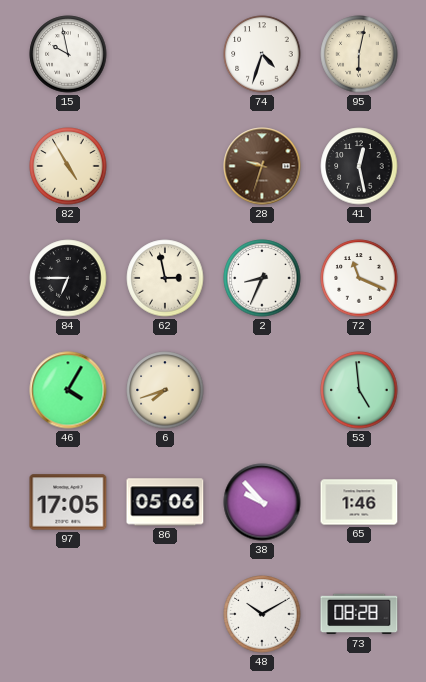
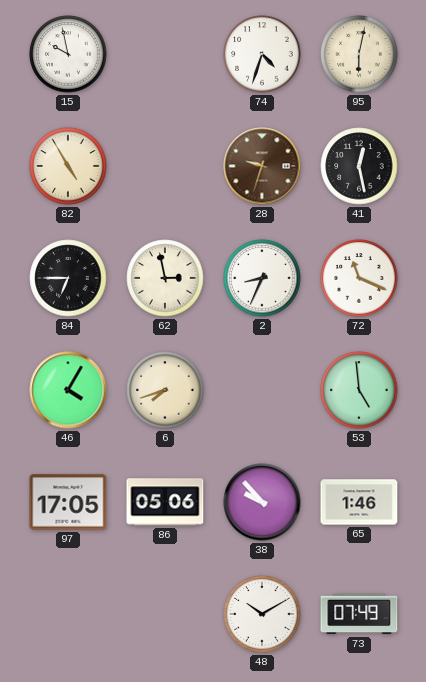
73: 08:28 -> 07:49
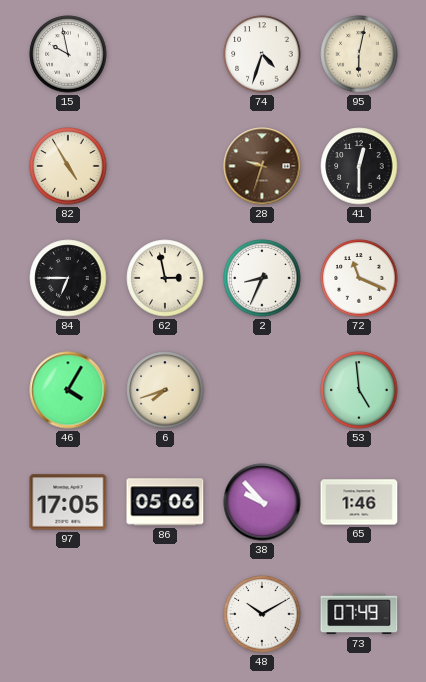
41: 12:28 -> 12:30
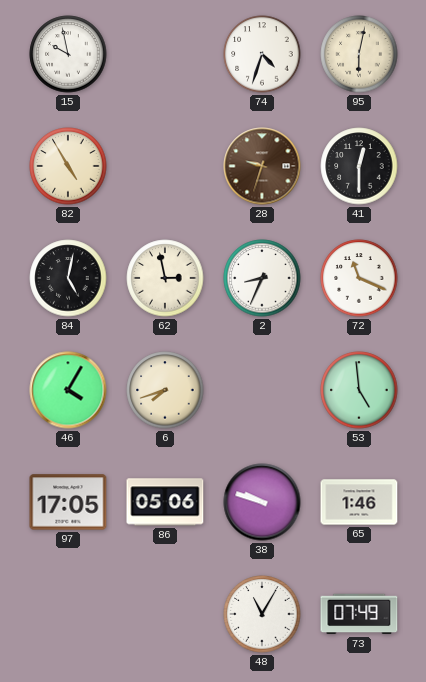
84: 6:45 -> 5:02
38: 9:53 -> 9:48
48: 10:10 -> 11:05
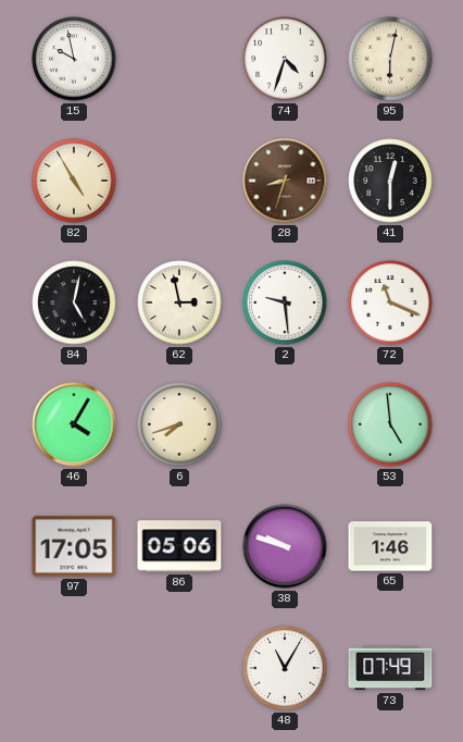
28: 9:33 -> 8:33
2: 8:34 -> 9:29
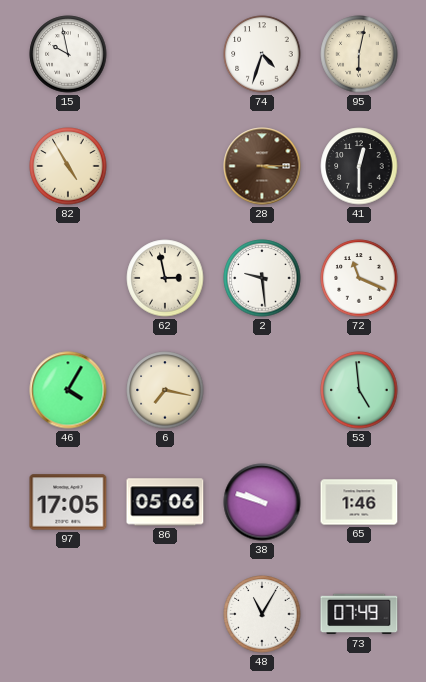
28: 8:33 -> 3:15
84: 5:02 -> none
6: 7:42 -> 7:17
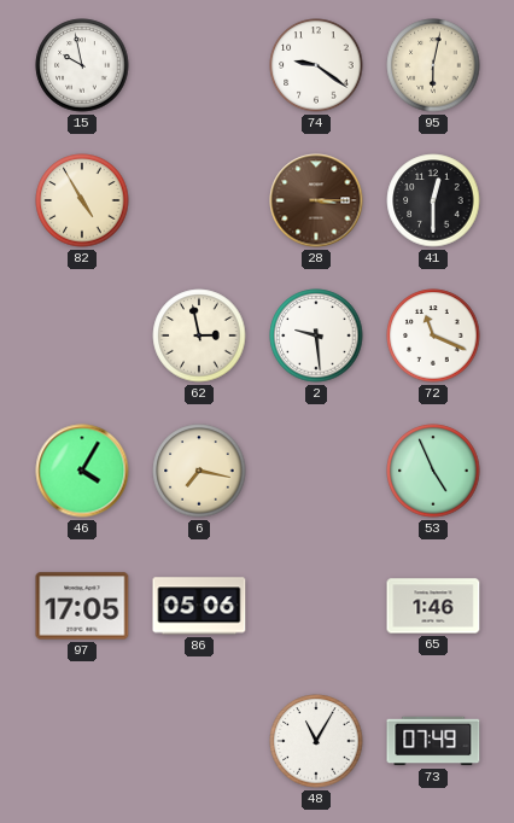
74: 4:33 -> 9:21
53: 4:59 -> 4:56
38: 9:48 -> none
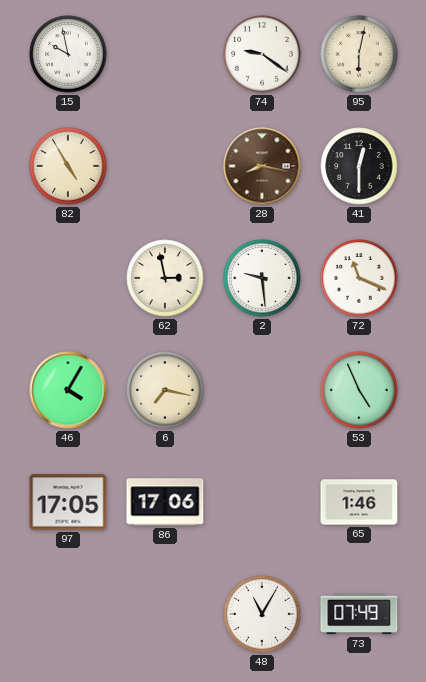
28: 3:15 -> 8:17
86: 05:06 -> 17:06
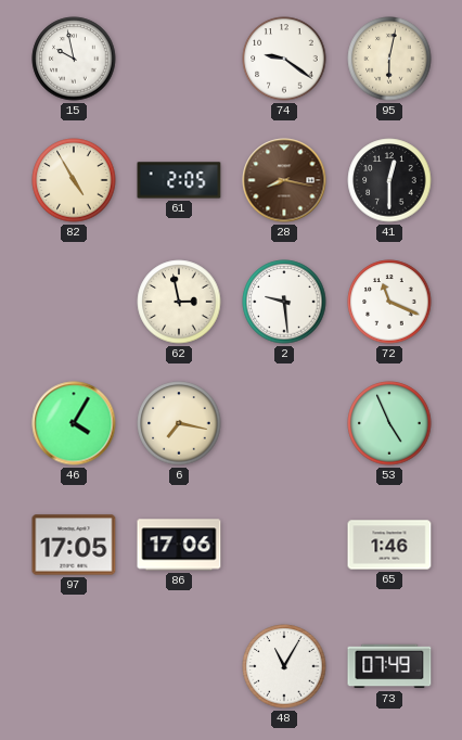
61: none -> 2:05
